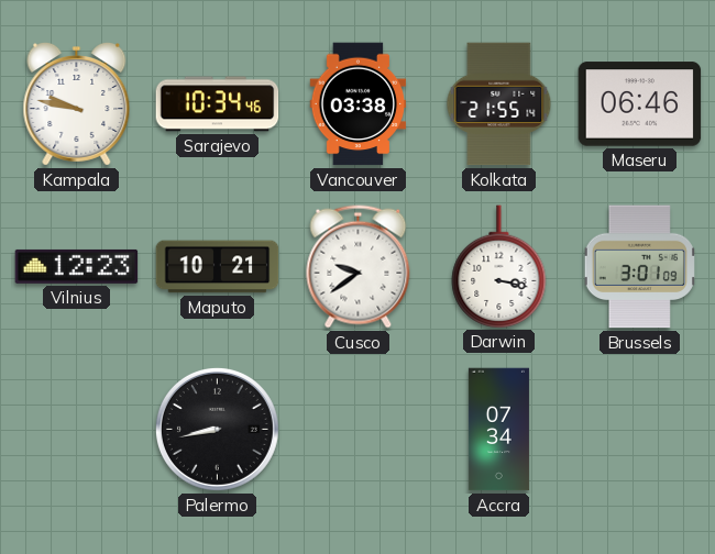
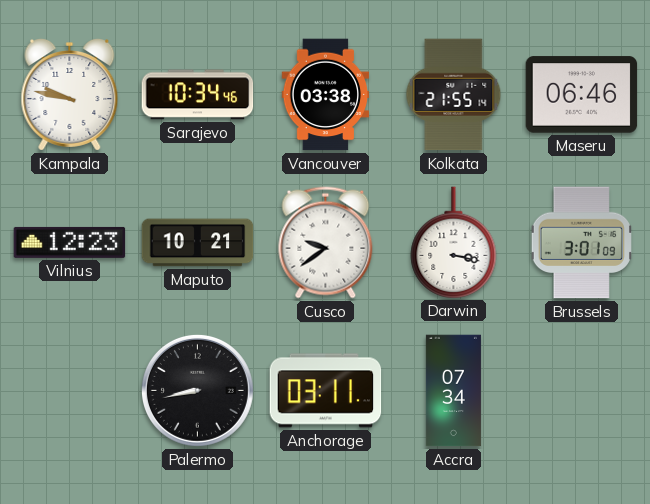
Anchorage: none -> 03:11
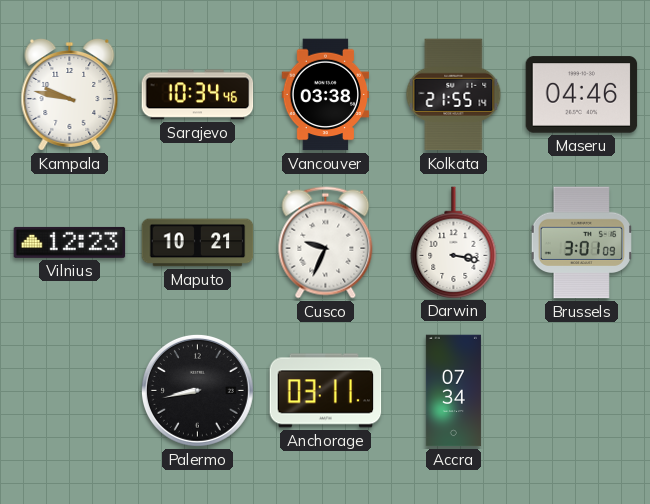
Maseru: 06:46 -> 04:46
Cusco: 9:39 -> 9:34
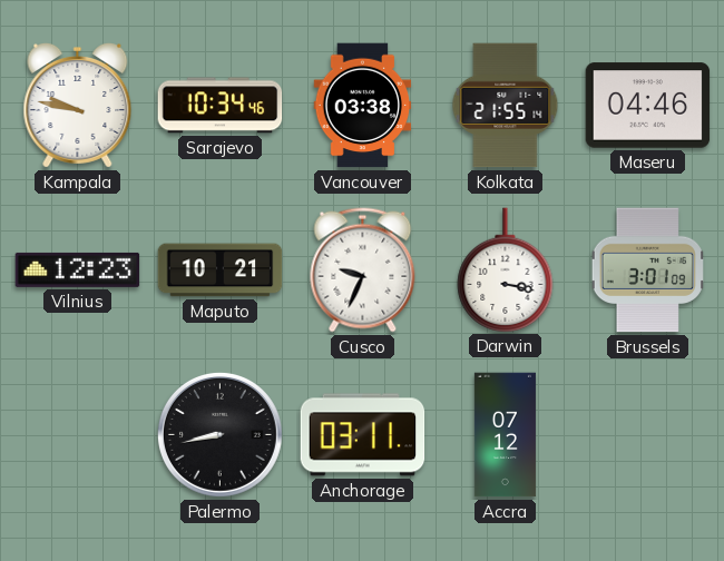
Accra: 07:34 -> 07:12
